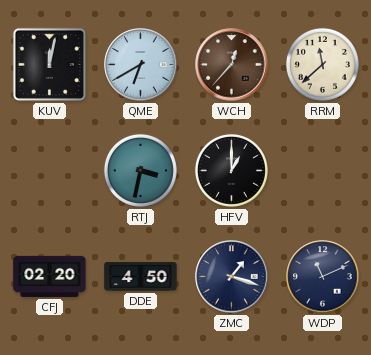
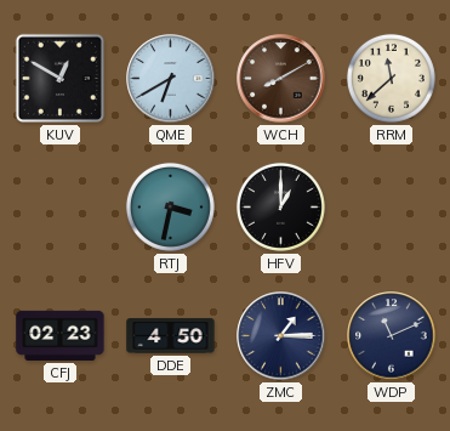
KUV: 12:02 -> 12:50
WCH: 12:37 -> 8:10
CFJ: 02:20 -> 02:23
ZMC: 1:18 -> 1:15
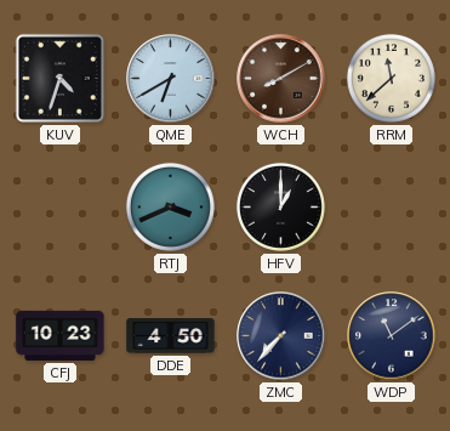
KUV: 12:50 -> 4:33
RTJ: 3:32 -> 3:41
CFJ: 02:23 -> 10:23
ZMC: 1:15 -> 7:37
WDP: 11:11 -> 11:09
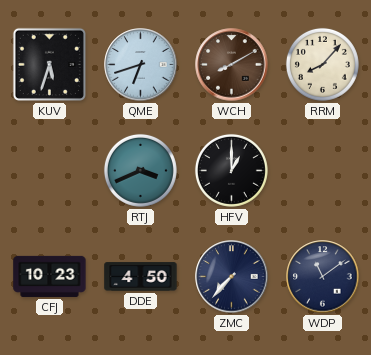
KUV: 4:33 -> 5:33
QME: 6:40 -> 6:42
RRM: 11:38 -> 8:07
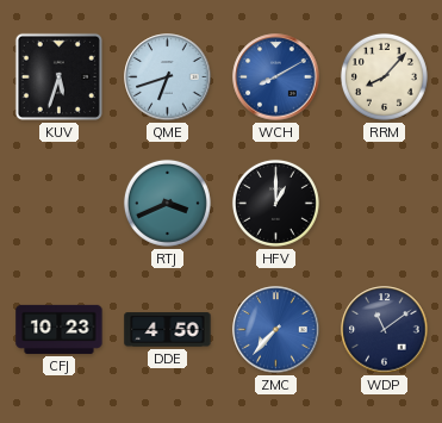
WCH dial: brown -> blue
ZMC dial: navy -> blue
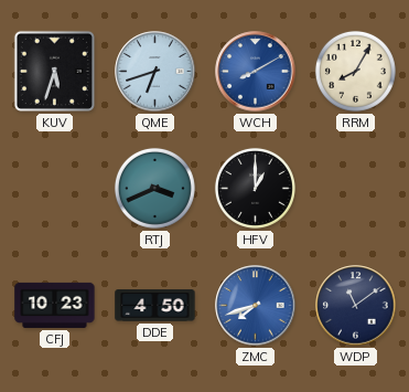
RRM: 8:07 -> 8:05
ZMC: 7:37 -> 7:42
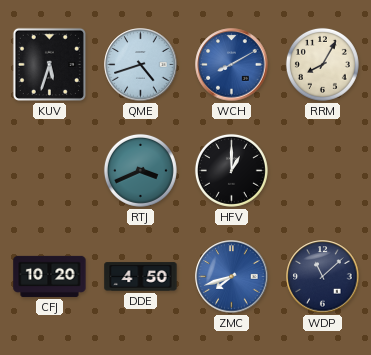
QME: 6:42 -> 4:42
CFJ: 10:23 -> 10:20
WDP: 11:09 -> 11:08
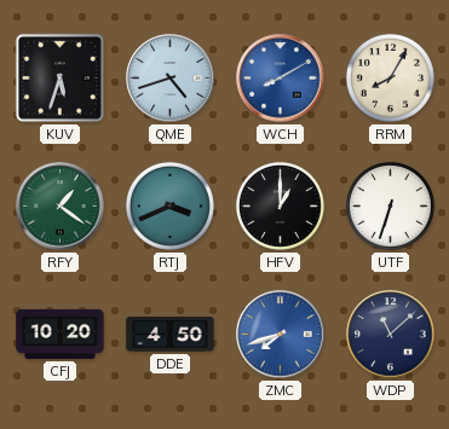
RFY: none -> 1:21
UTF: none -> 6:33
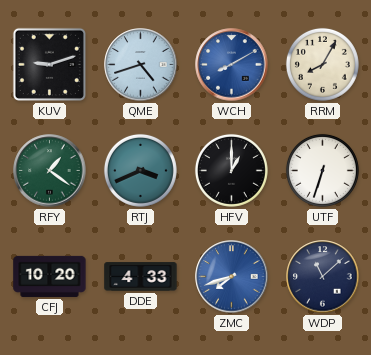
KUV: 5:33 -> 9:12
DDE: 4:50 -> 4:33
